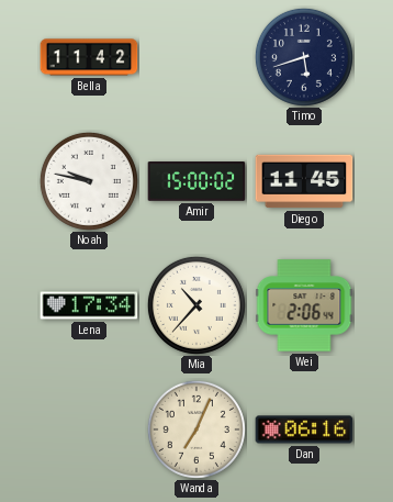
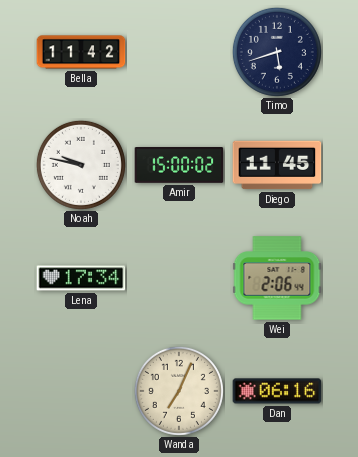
Mia: 10:37 -> none
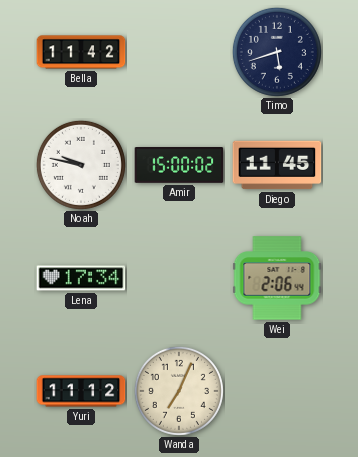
Yuri: none -> 11:12
Dan: 06:16 -> none
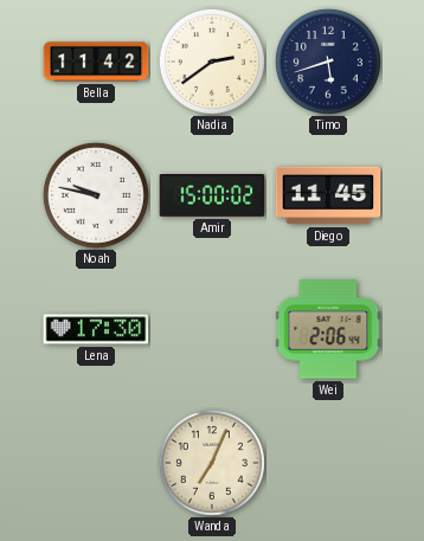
Nadia: none -> 2:39
Lena: 17:34 -> 17:30
Yuri: 11:12 -> none
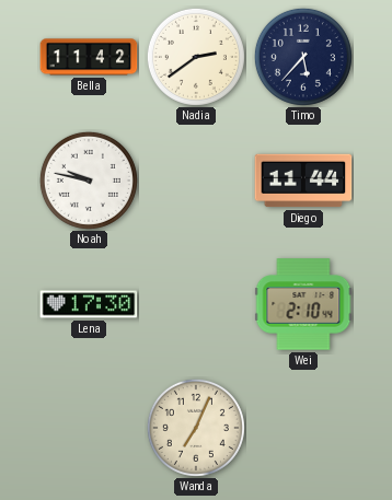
Timo: 5:42 -> 5:37
Amir: 15:00 -> none
Diego: 11:45 -> 11:44
Wei: 2:06 -> 2:10
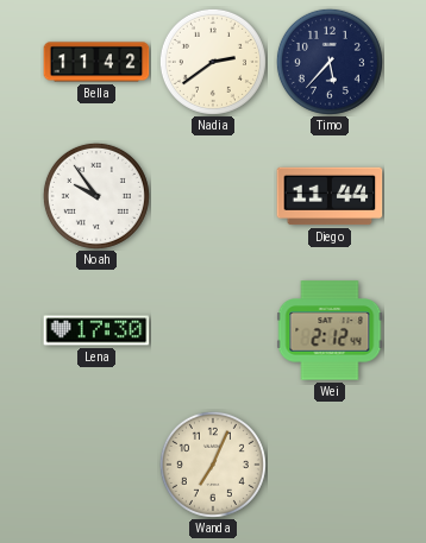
Noah: 9:47 -> 9:54
Wei: 2:10 -> 2:12
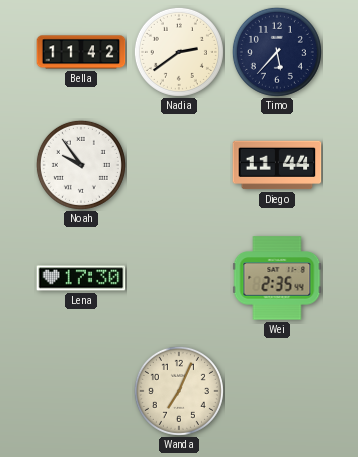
Wei: 2:12 -> 2:35
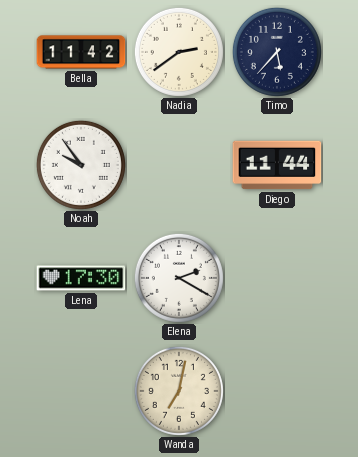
Elena: none -> 2:20
Wei: 2:35 -> none
Wanda: 7:04 -> 7:02
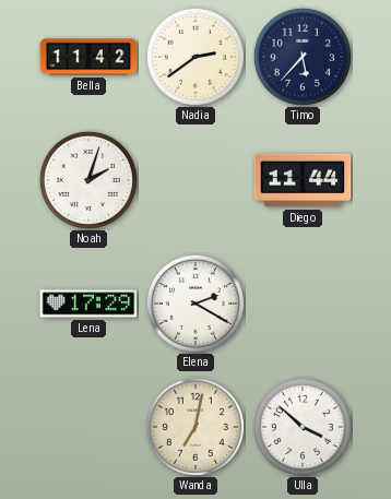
Noah: 9:54 -> 2:03
Lena: 17:30 -> 17:29
Ulla: none -> 3:52
